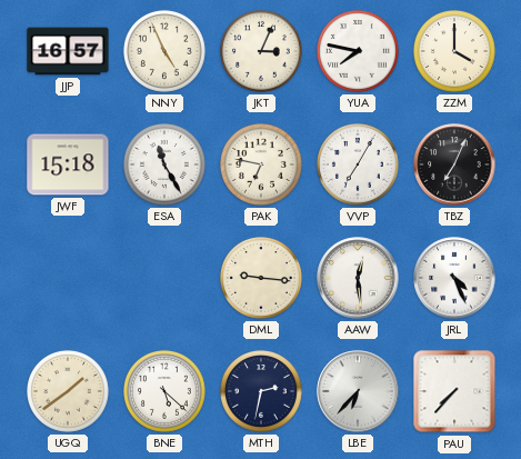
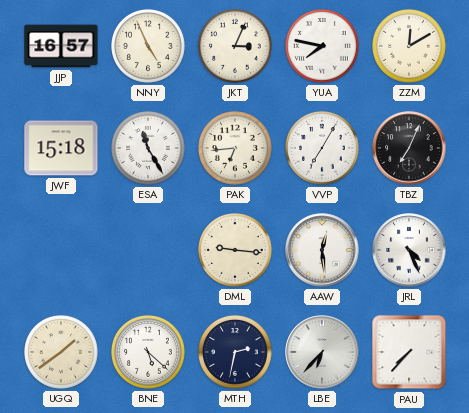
ZZM: 4:00 -> 12:10
PAK: 6:47 -> 6:44
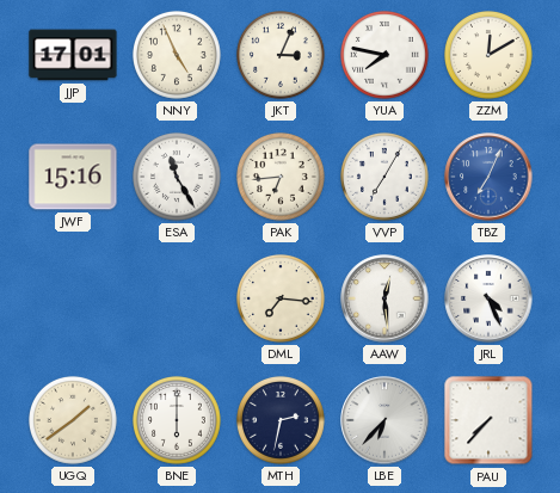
JJP: 16:57 -> 17:01
JWF: 15:18 -> 15:16
TBZ dial: black -> blue
DML: 9:16 -> 7:16
BNE: 5:22 -> 6:00
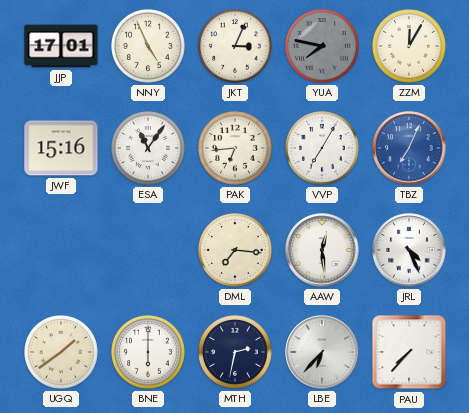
YUA dial: white -> grey
ZZM: 12:10 -> 12:05
ESA: 11:25 -> 11:06
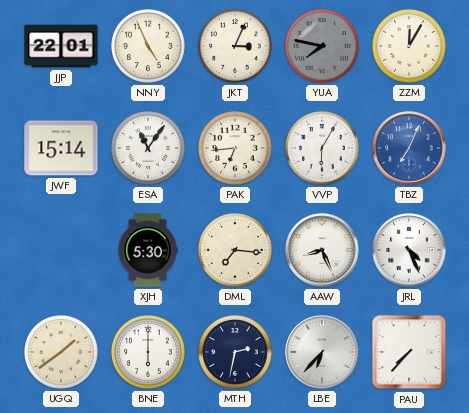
JJP: 17:01 -> 22:01
JWF: 15:16 -> 15:14
VVP: 7:05 -> 6:05
XJH: none -> 5:30
AAW: 12:29 -> 8:26
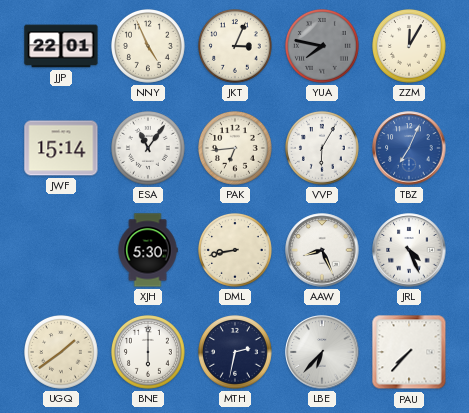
DML: 7:16 -> 8:43
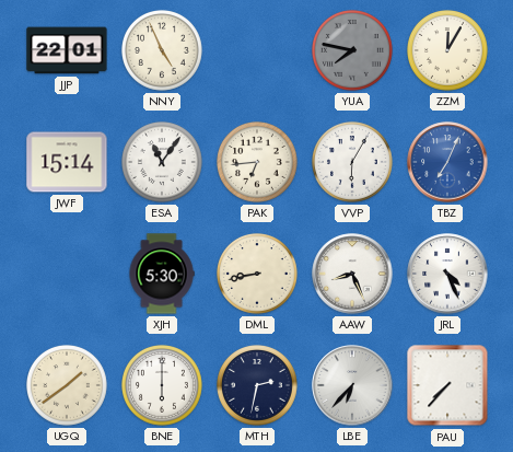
JKT: 3:04 -> none
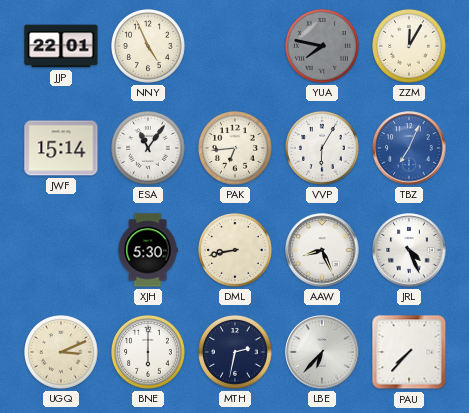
UGQ: 1:39 -> 3:11
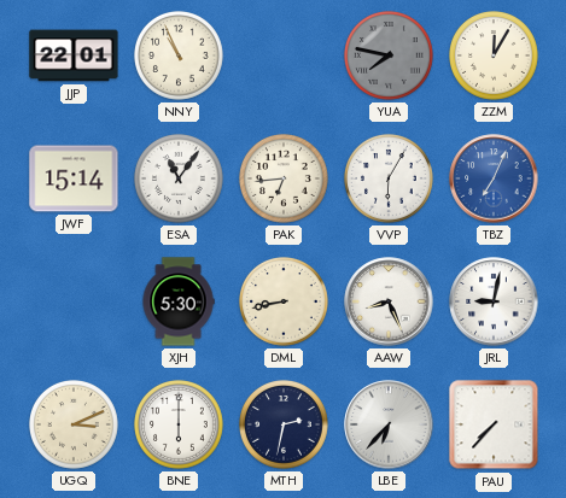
NNY: 4:56 -> 10:56
JRL: 4:26 -> 9:02
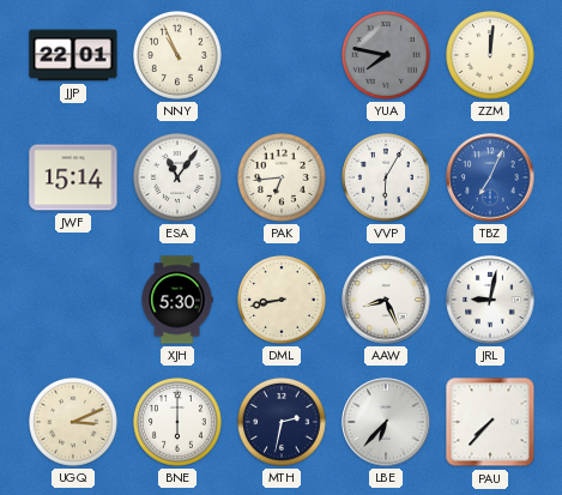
ZZM: 12:05 -> 12:01
